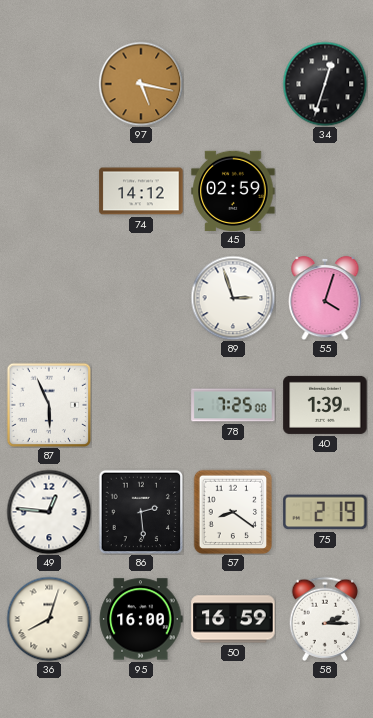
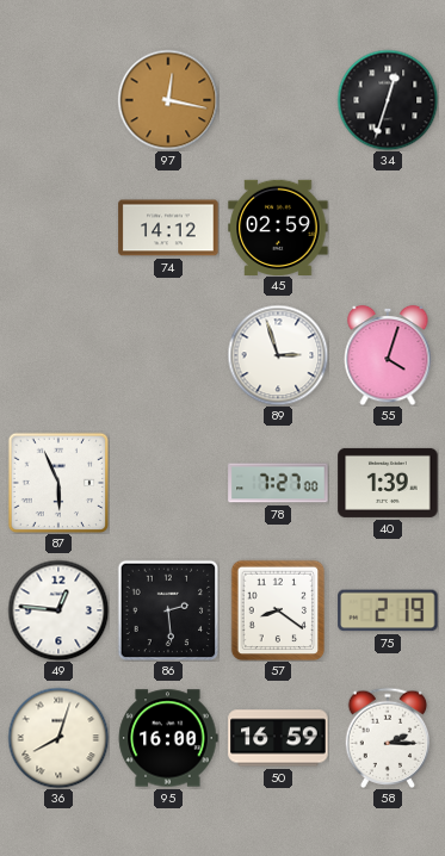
97: 5:17 -> 12:17
78: 7:25 -> 7:27
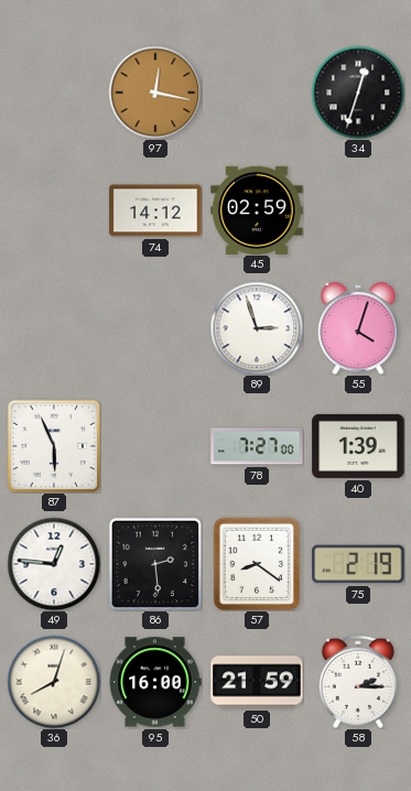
50: 16:59 -> 21:59
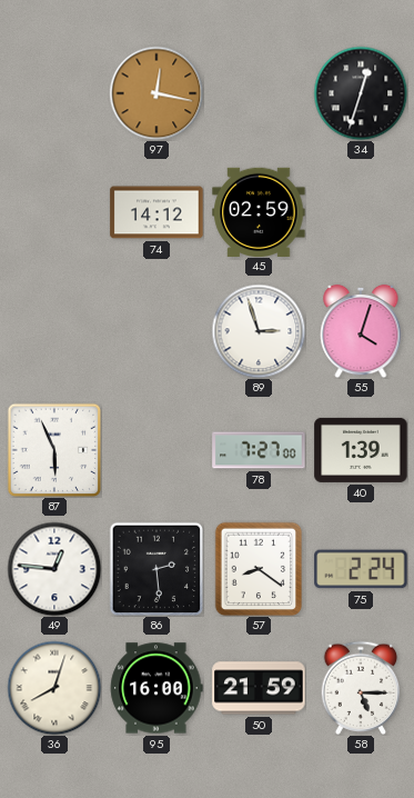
75: 2:19 -> 2:24
58: 2:15 -> 5:15
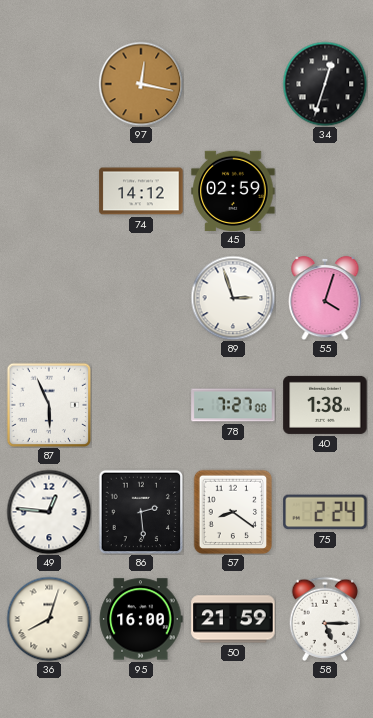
40: 1:39 -> 1:38
